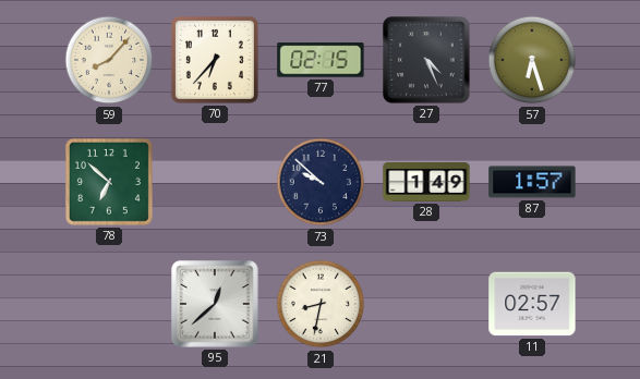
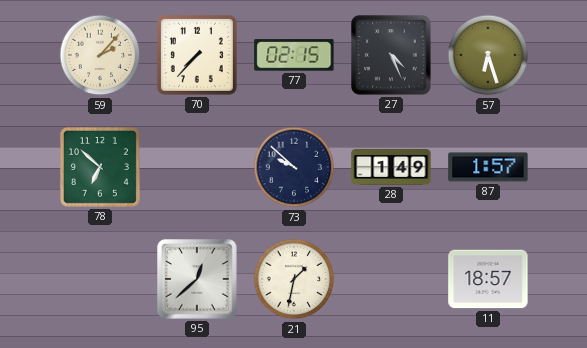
59: 8:07 -> 2:07
70: 6:37 -> 7:37
21: 8:32 -> 1:32
11: 02:57 -> 18:57
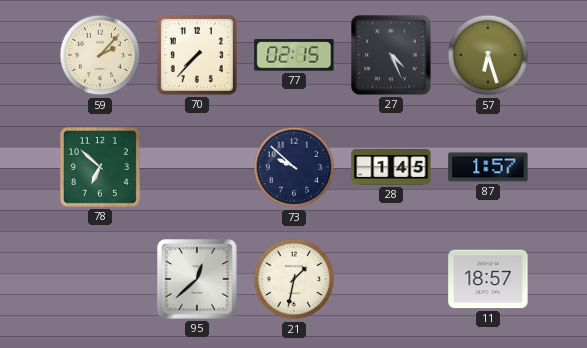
28: 1:49 -> 1:45
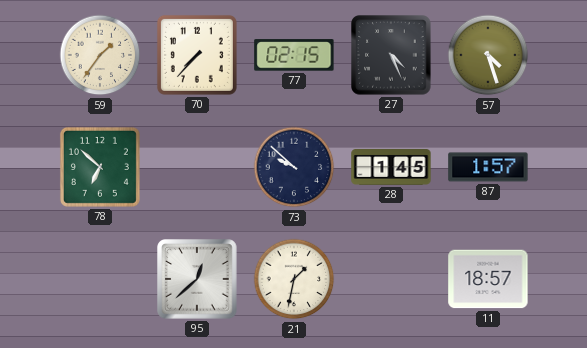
59: 2:07 -> 1:36
57: 6:27 -> 4:27
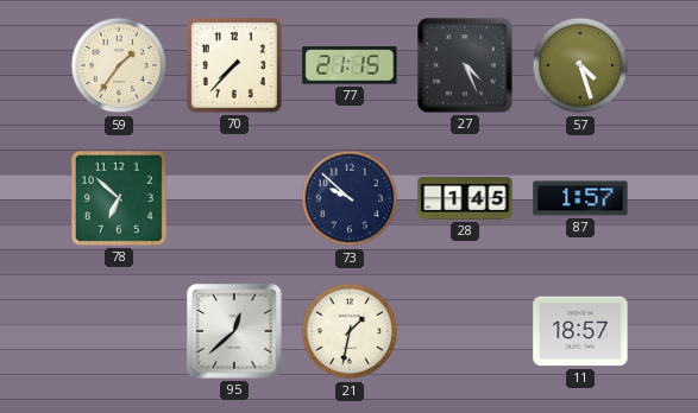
77: 02:15 -> 21:15
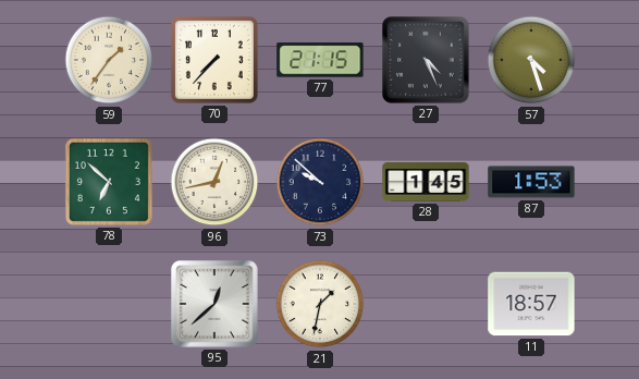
96: none -> 12:43
87: 1:57 -> 1:53
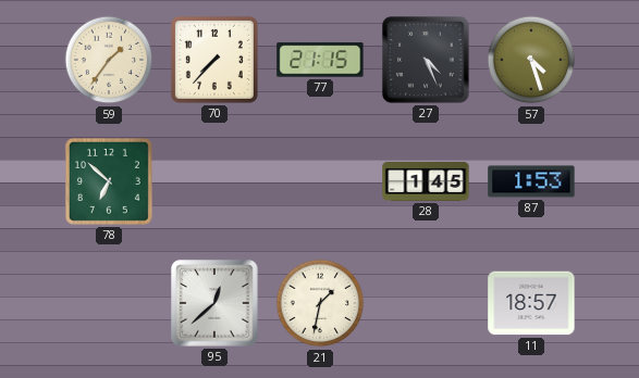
96: 12:43 -> none
73: 9:52 -> none
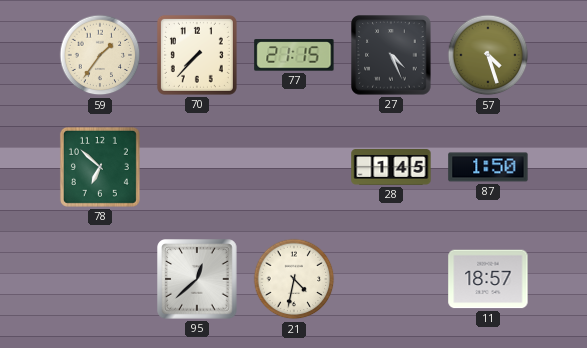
87: 1:53 -> 1:50
21: 1:32 -> 4:32
